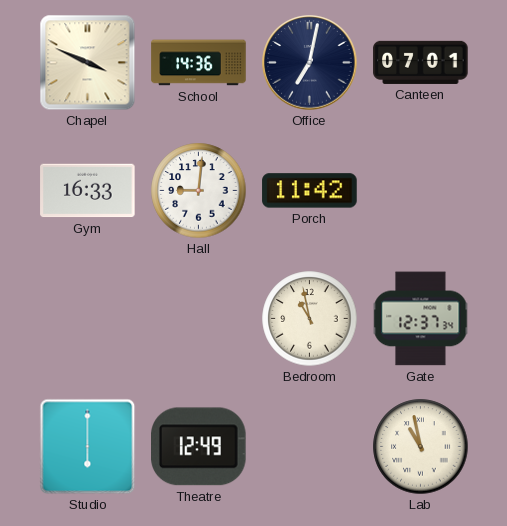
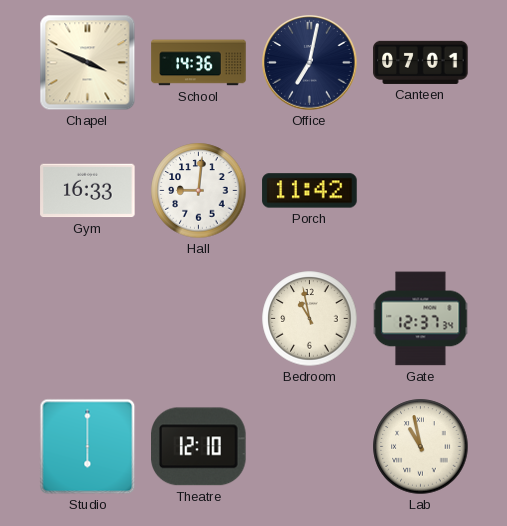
Theatre: 12:49 -> 12:10
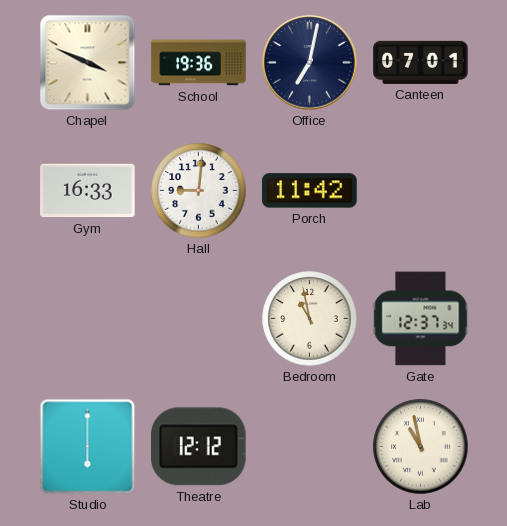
School: 14:36 -> 19:36
Theatre: 12:10 -> 12:12
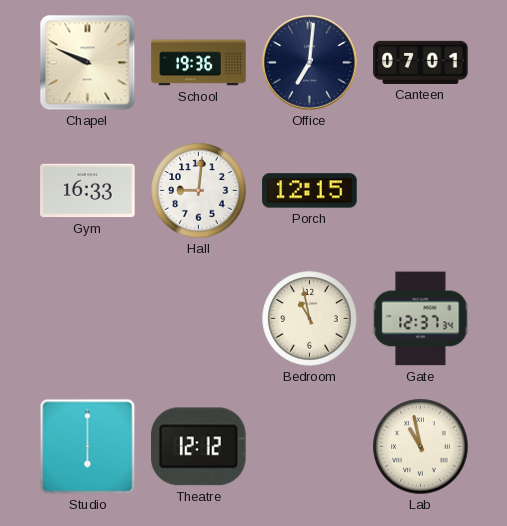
Chapel: 3:49 -> 9:49
Office: 7:02 -> 7:01
Porch: 11:42 -> 12:15
